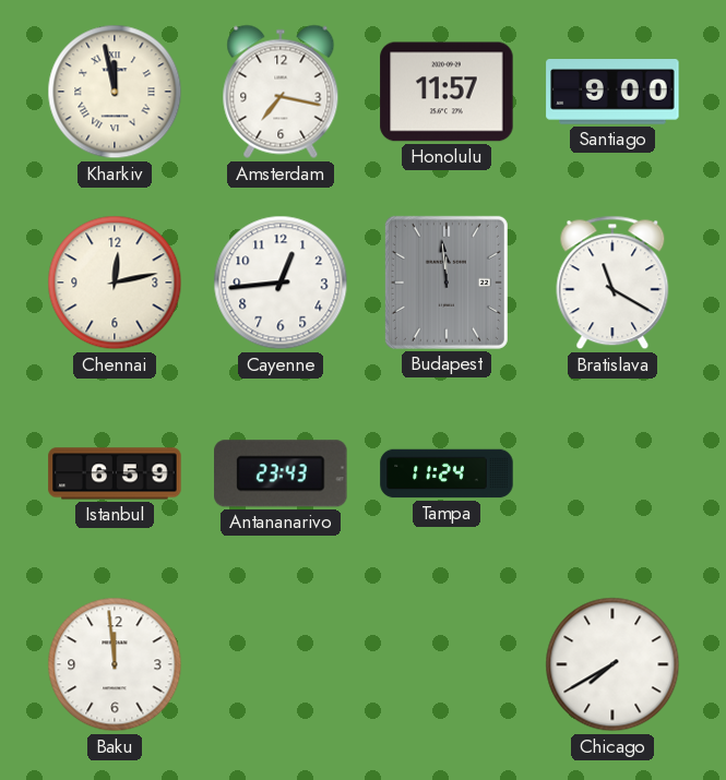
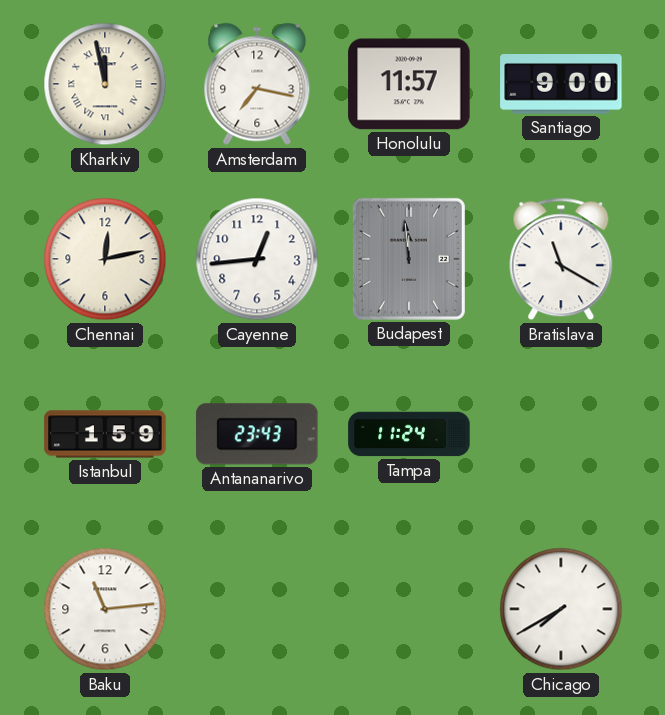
Istanbul: 6:59 -> 1:59
Baku: 11:59 -> 11:14
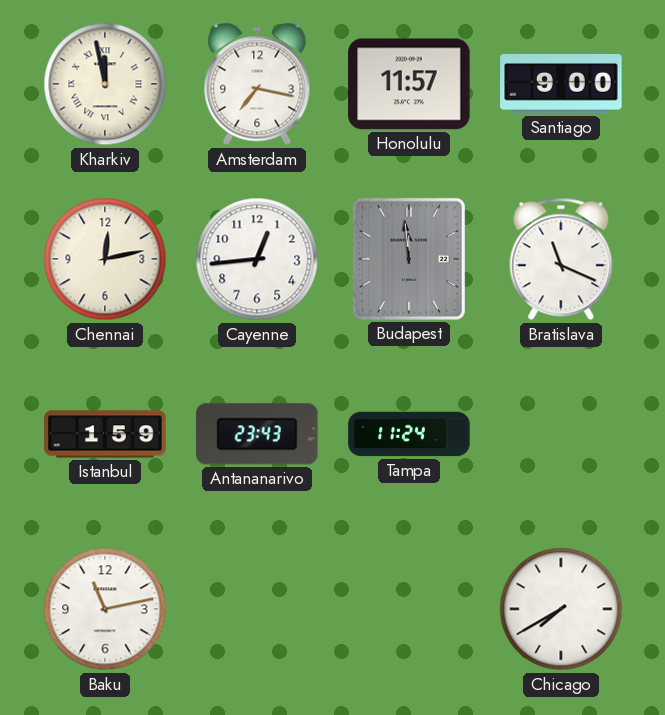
Bratislava: 11:20 -> 11:19
Baku: 11:14 -> 11:13
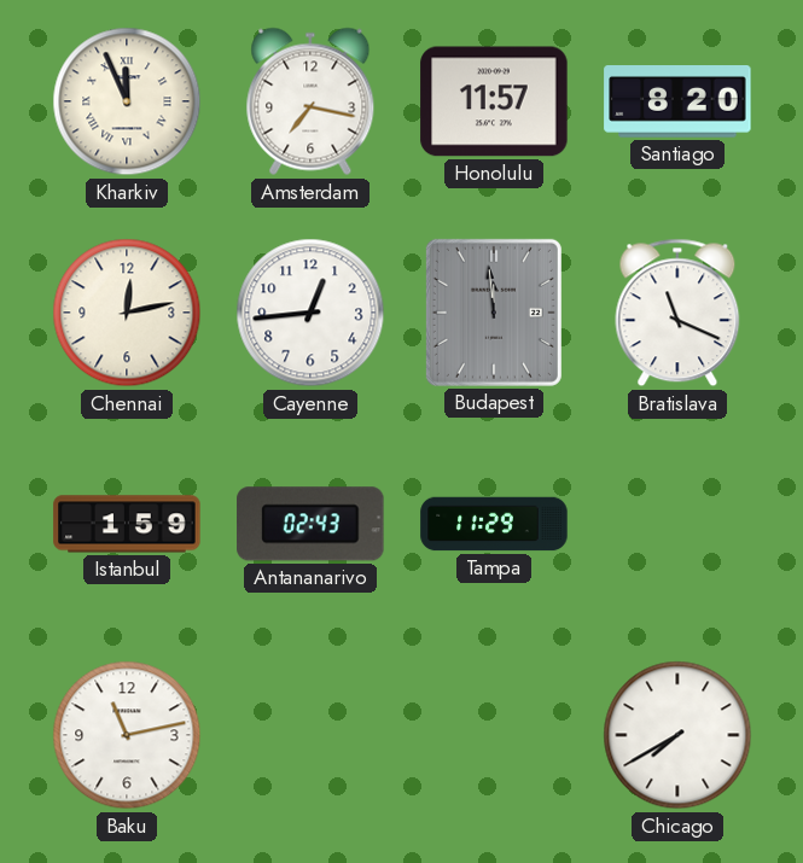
Kharkiv: 11:58 -> 11:56
Santiago: 9:00 -> 8:20
Antananarivo: 23:43 -> 02:43
Tampa: 11:24 -> 11:29
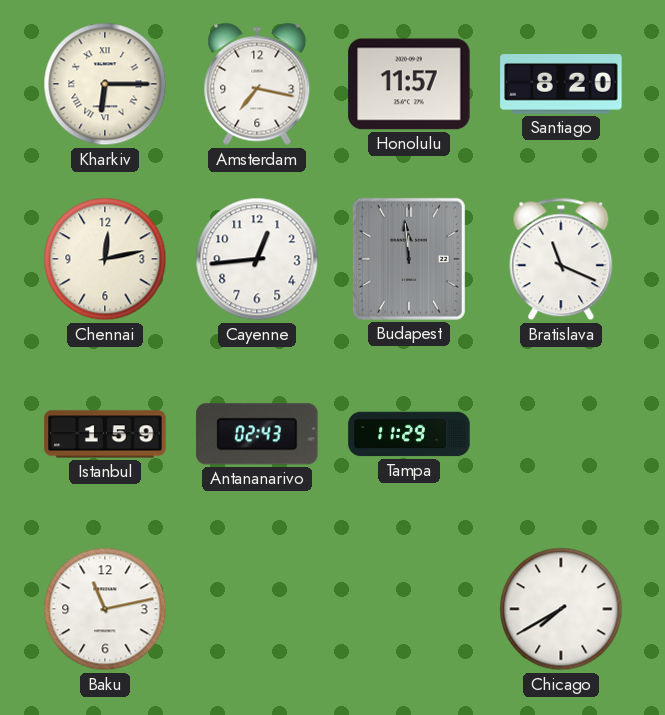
Kharkiv: 11:56 -> 6:15
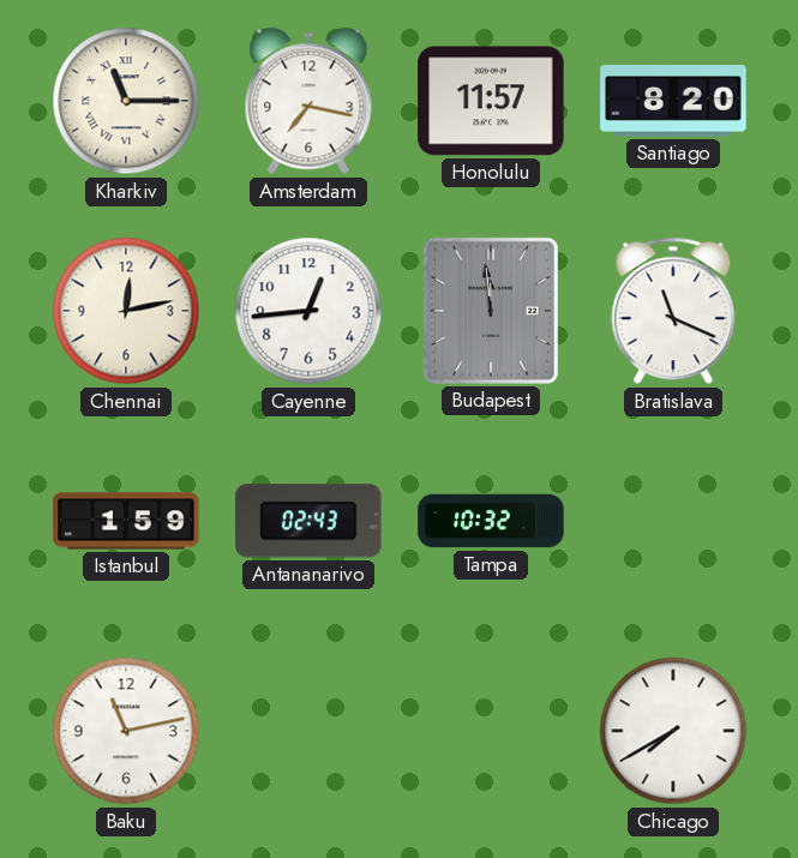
Kharkiv: 6:15 -> 11:15
Tampa: 11:29 -> 10:32
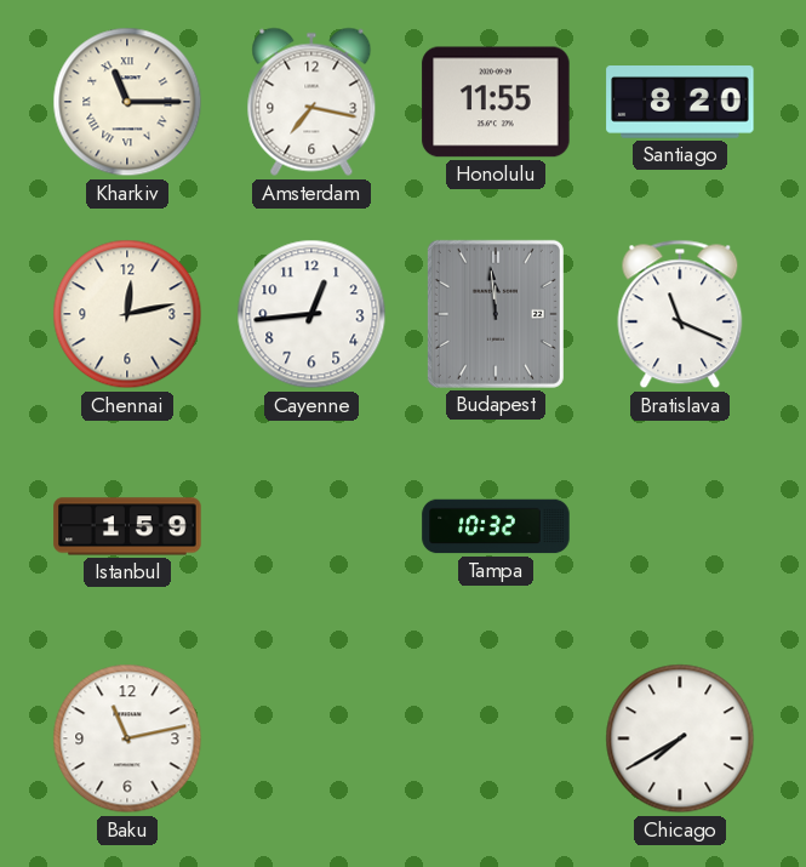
Honolulu: 11:57 -> 11:55
Antananarivo: 02:43 -> none
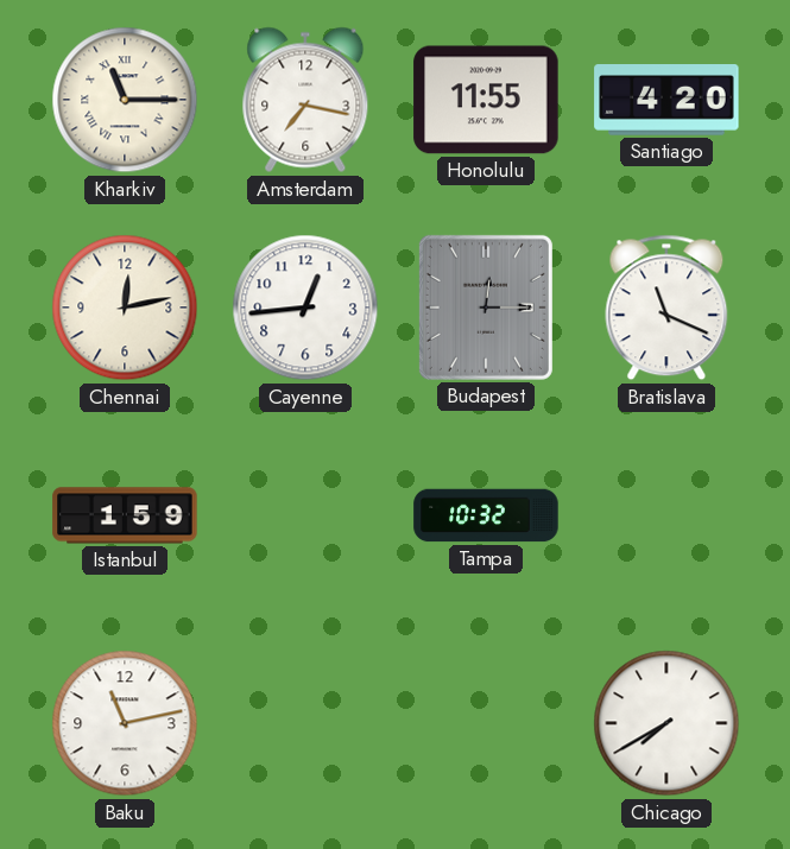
Santiago: 8:20 -> 4:20
Budapest: 11:59 -> 12:15
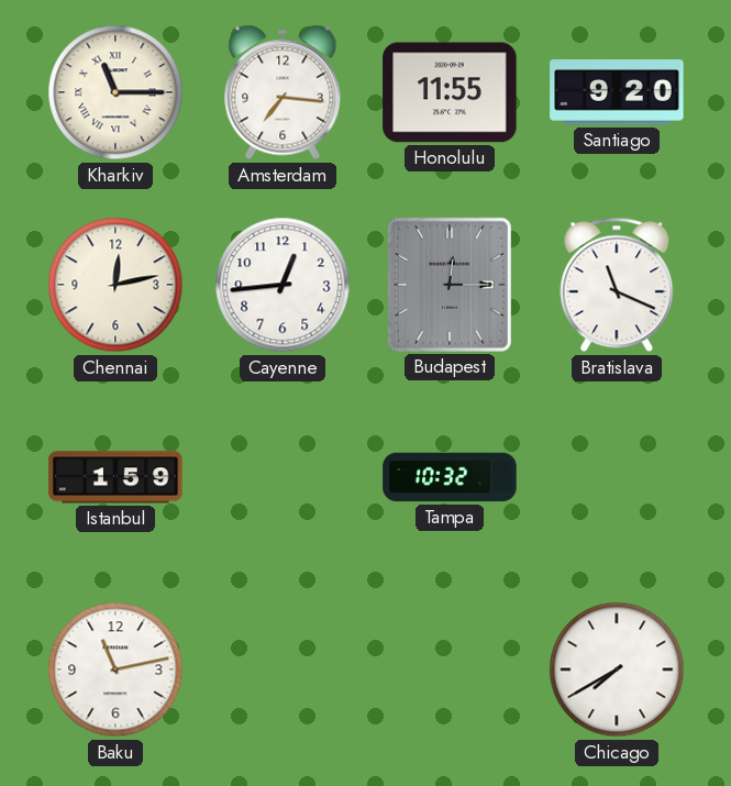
Amsterdam: 7:17 -> 7:16
Santiago: 4:20 -> 9:20
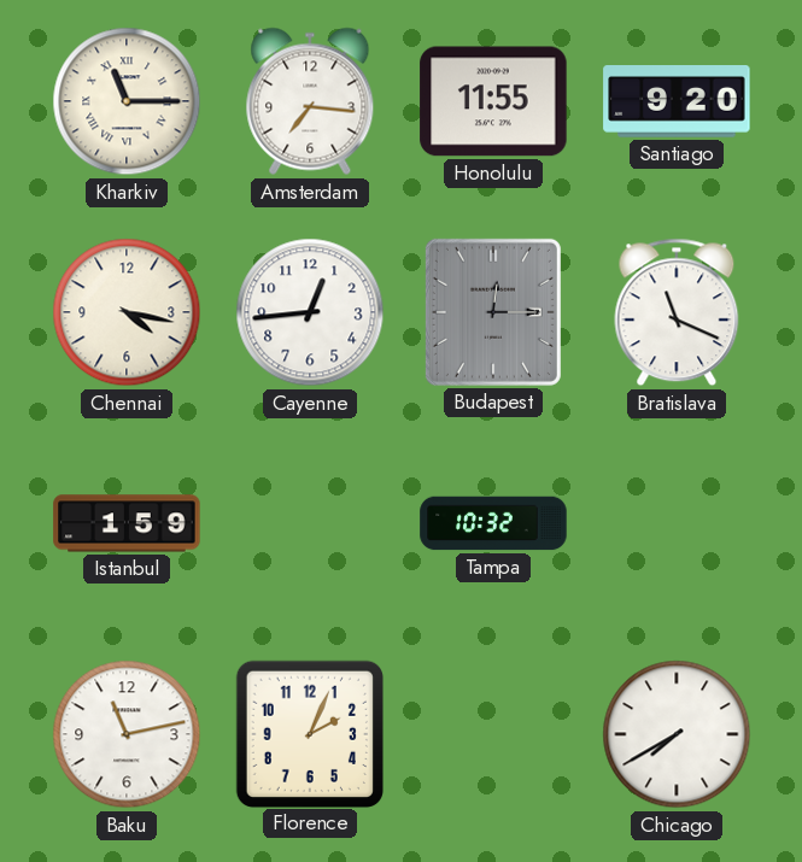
Chennai: 12:13 -> 4:17
Florence: none -> 2:04
